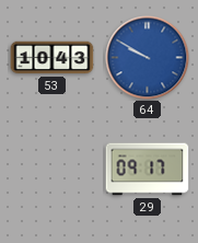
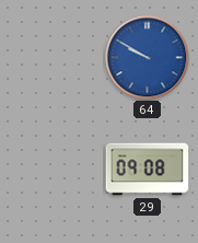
53: 10:43 -> none
29: 09:17 -> 09:08
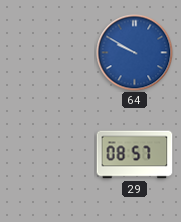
29: 09:08 -> 08:57
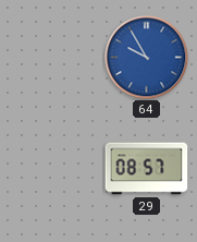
64: 9:50 -> 9:55
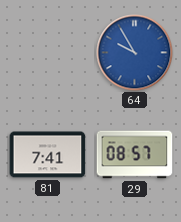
81: none -> 7:41
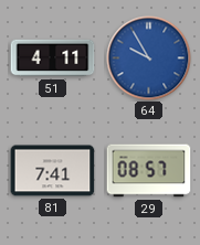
51: none -> 4:11
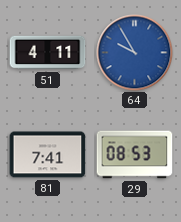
29: 08:57 -> 08:53
